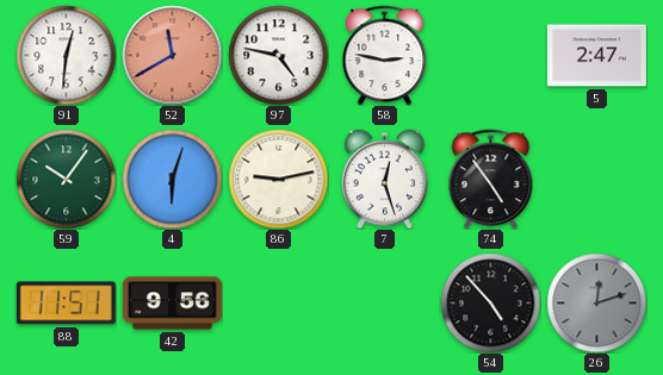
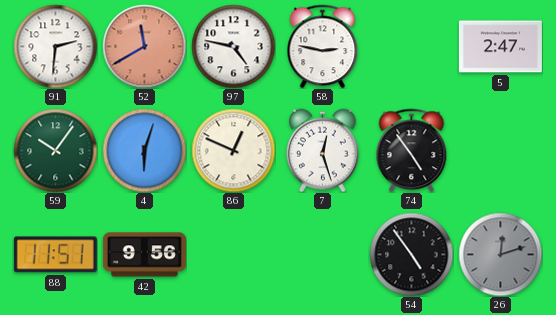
91: 12:31 -> 2:31
86: 9:13 -> 12:49
54: 4:53 -> 4:54
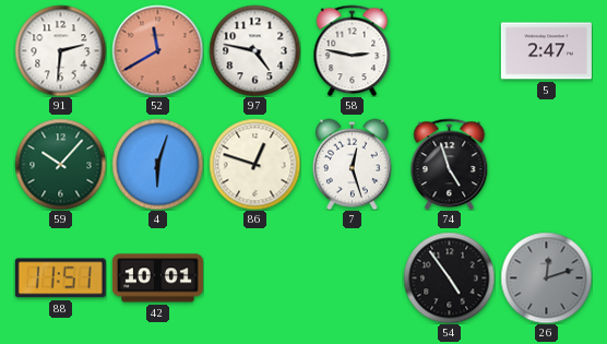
59: 10:06 -> 10:07
86: 12:49 -> 12:48
74: 4:54 -> 4:57
42: 9:56 -> 10:01
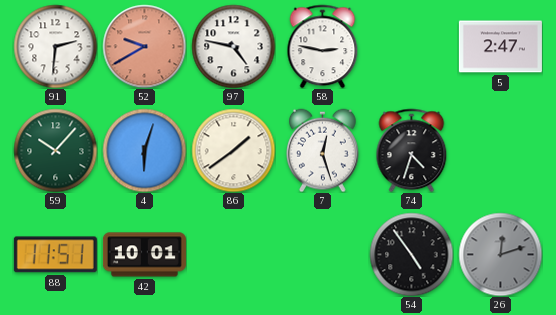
52: 11:40 -> 9:40
86: 12:48 -> 1:39
74: 4:57 -> 4:33
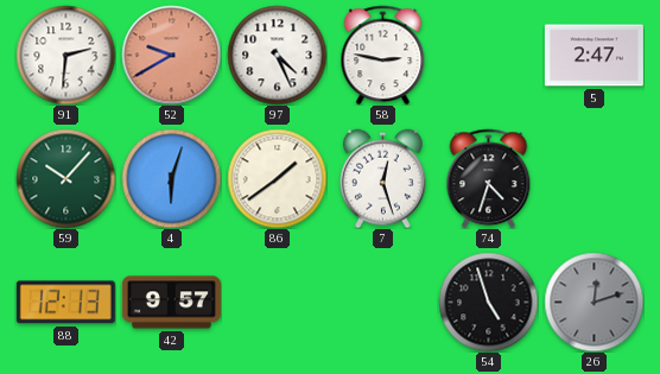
97: 4:47 -> 4:26
88: 11:51 -> 12:13
42: 10:01 -> 9:57
54: 4:54 -> 4:57
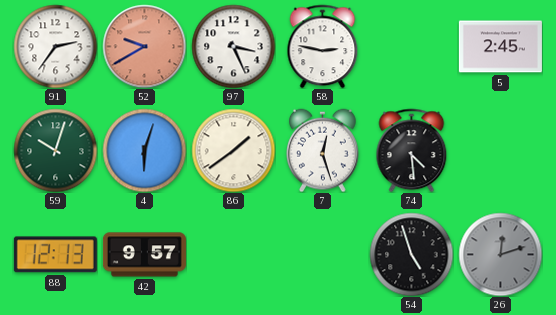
91: 2:31 -> 2:36
97: 4:26 -> 3:26
5: 2:47 -> 2:45
59: 10:07 -> 10:03
74: 4:33 -> 4:29
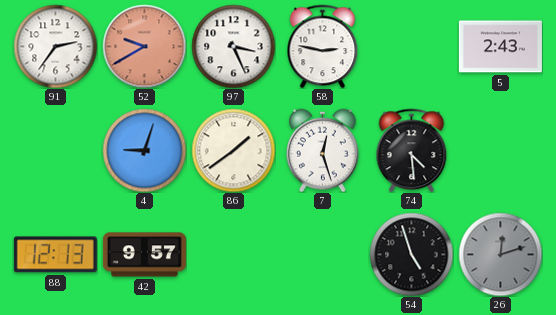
5: 2:45 -> 2:43
59: 10:03 -> none
4: 6:03 -> 9:03
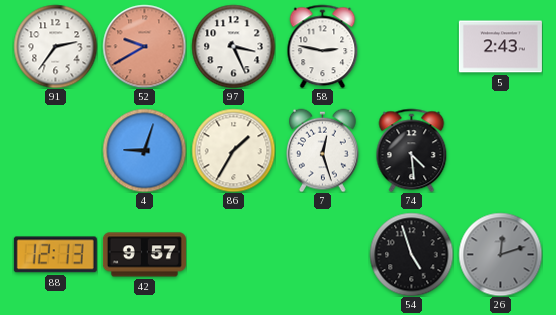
86: 1:39 -> 1:35
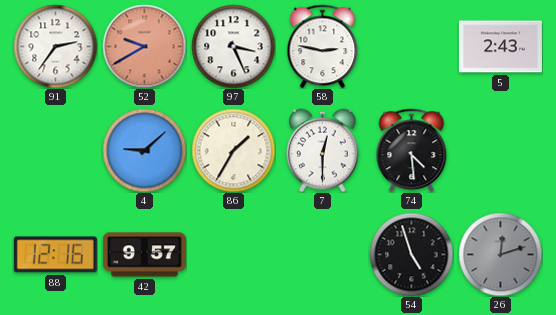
4: 9:03 -> 9:08
7: 12:27 -> 12:30
88: 12:13 -> 12:16
